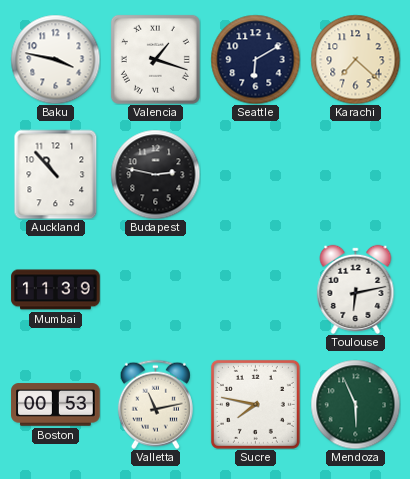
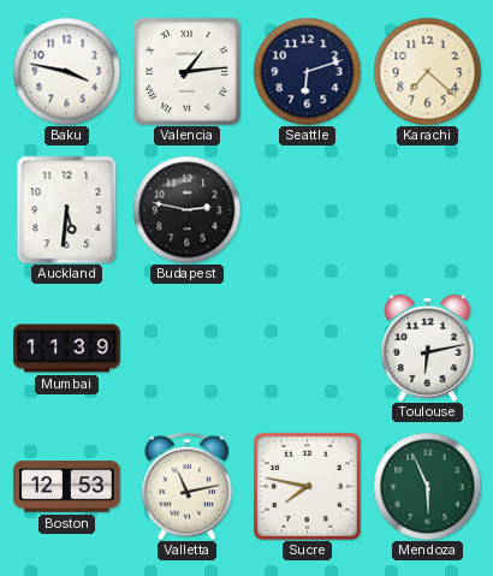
Valencia: 1:18 -> 1:14
Seattle: 6:10 -> 6:12
Auckland: 10:53 -> 5:31
Boston: 00:53 -> 12:53
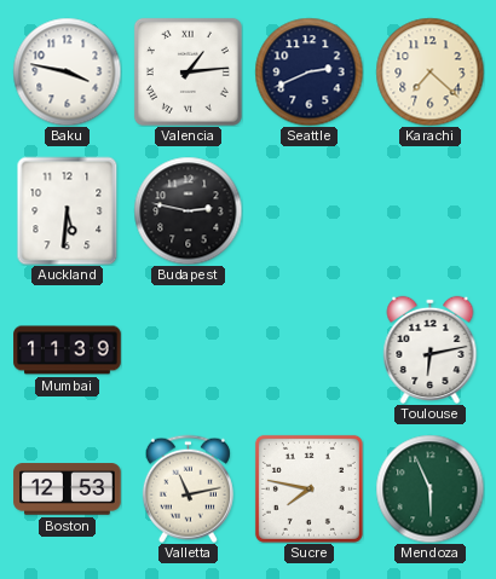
Seattle: 6:12 -> 2:41
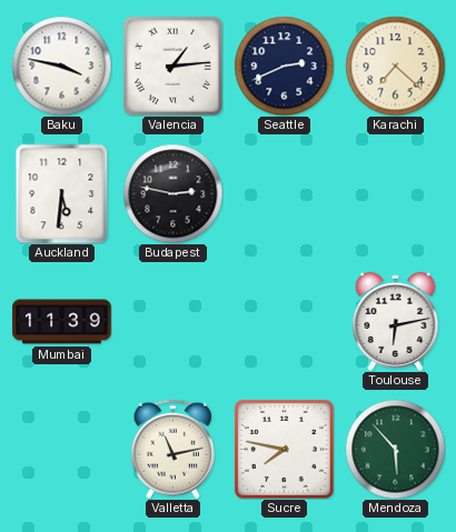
Boston: 12:53 -> none
Mendoza: 5:56 -> 5:53
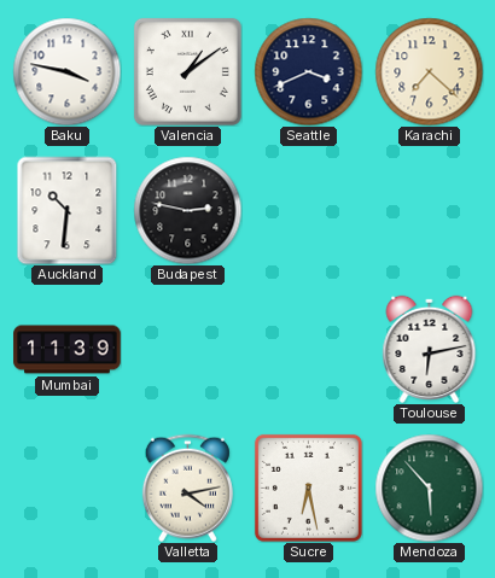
Valencia: 1:14 -> 1:09
Seattle: 2:41 -> 3:41
Auckland: 5:31 -> 10:31
Valletta: 11:13 -> 4:13
Sucre: 7:47 -> 6:28
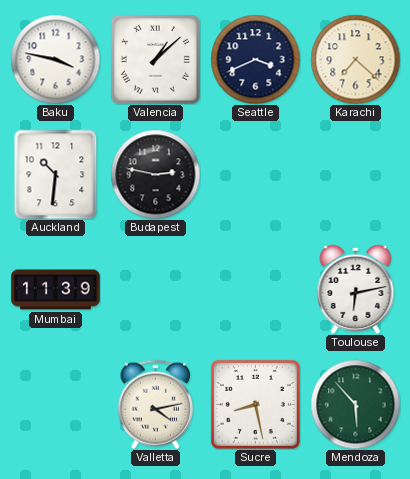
Valencia: 1:09 -> 1:08
Sucre: 6:28 -> 8:28
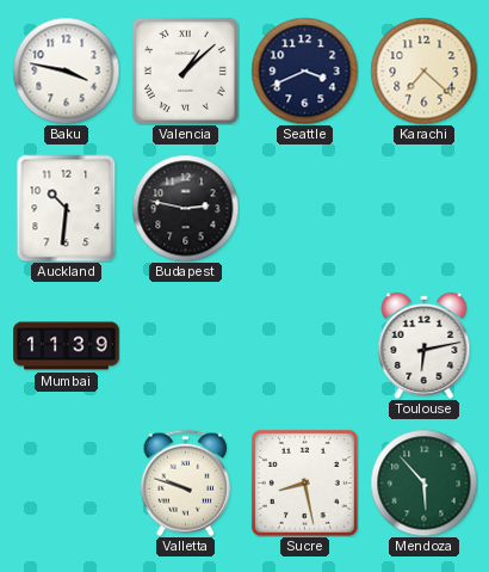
Valletta: 4:13 -> 9:48
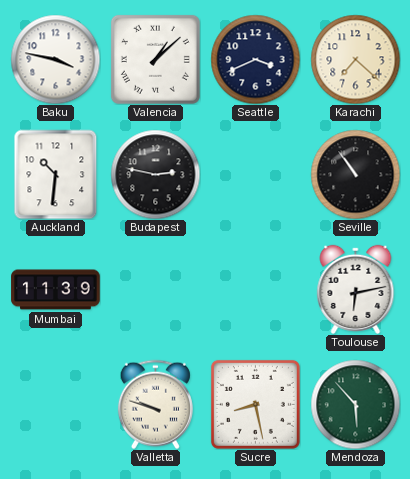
Seville: none -> 10:54
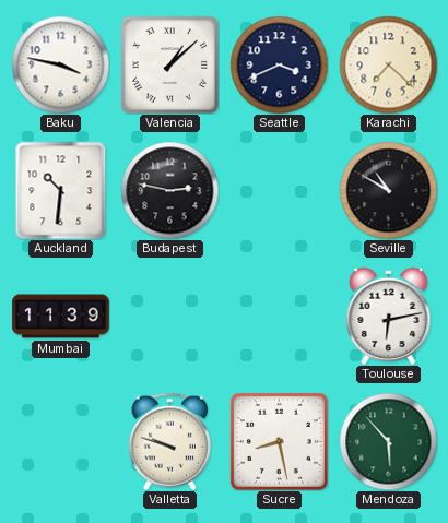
Seville: 10:54 -> 10:50
